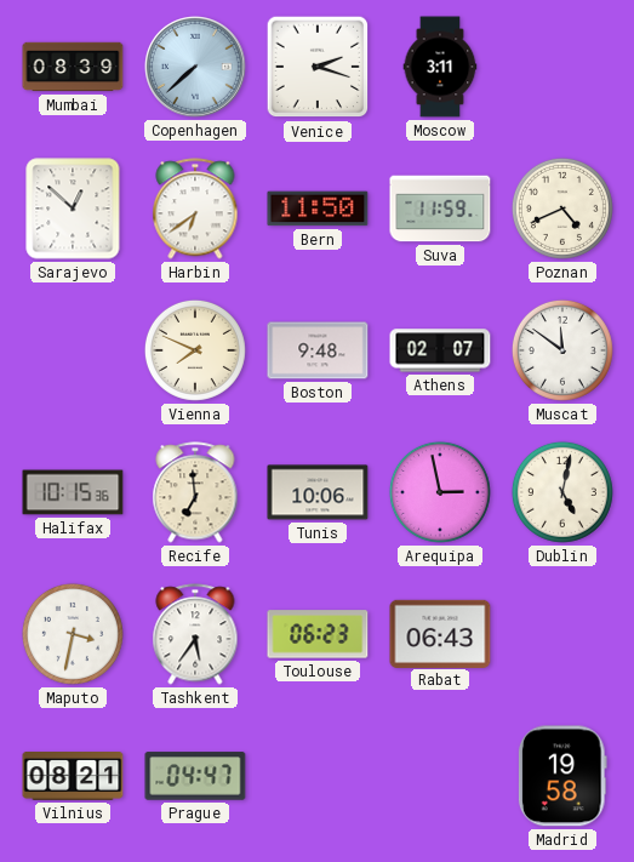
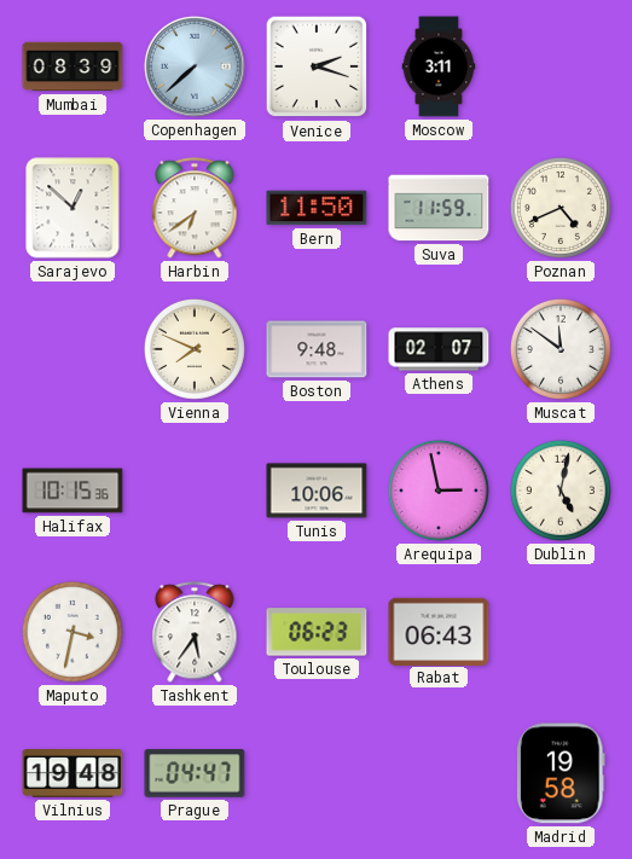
Recife: 6:59 -> none
Vilnius: 08:21 -> 19:48
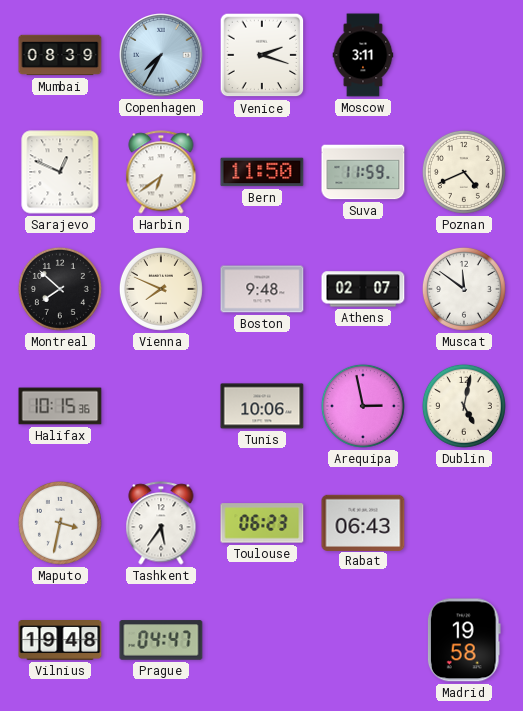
Copenhagen: 7:38 -> 7:35
Sarajevo: 12:52 -> 12:49
Montreal: none -> 7:52
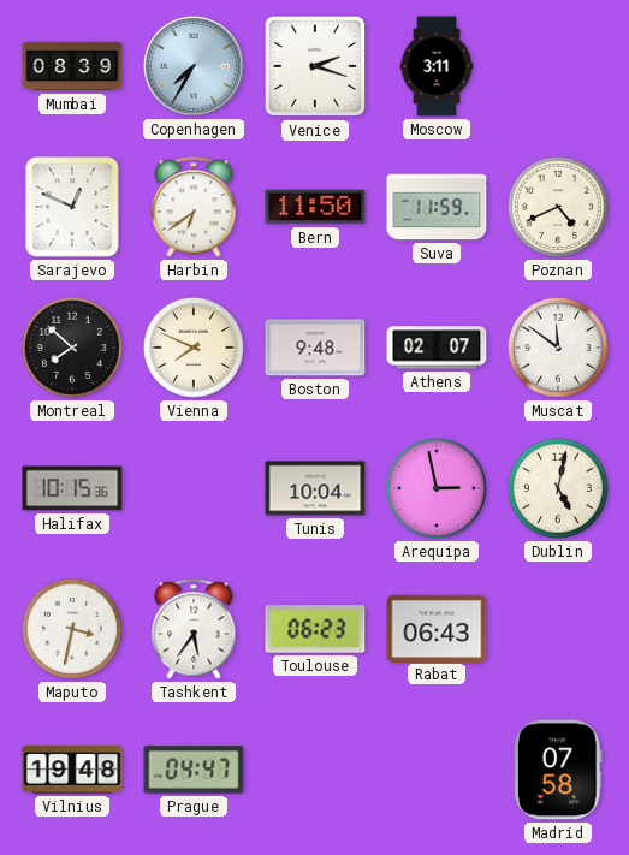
Tunis: 10:06 -> 10:04
Madrid: 19:58 -> 07:58
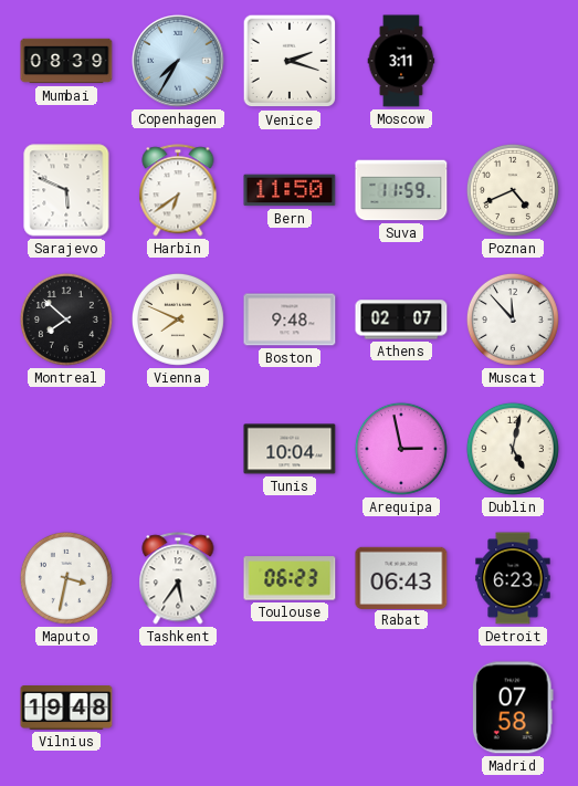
Sarajevo: 12:49 -> 5:49
Muscat: 11:51 -> 11:53
Halifax: 10:15 -> none
Detroit: none -> 6:23
Prague: 04:47 -> none
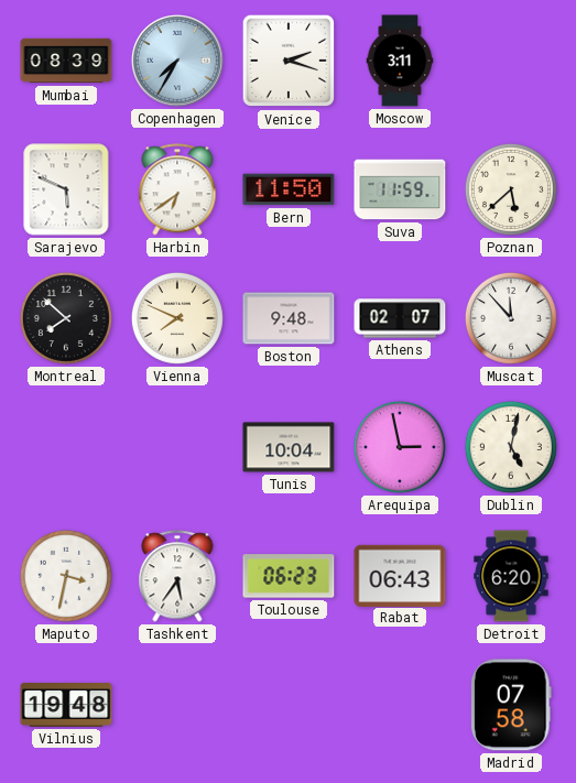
Poznan: 4:41 -> 5:38
Detroit: 6:23 -> 6:20
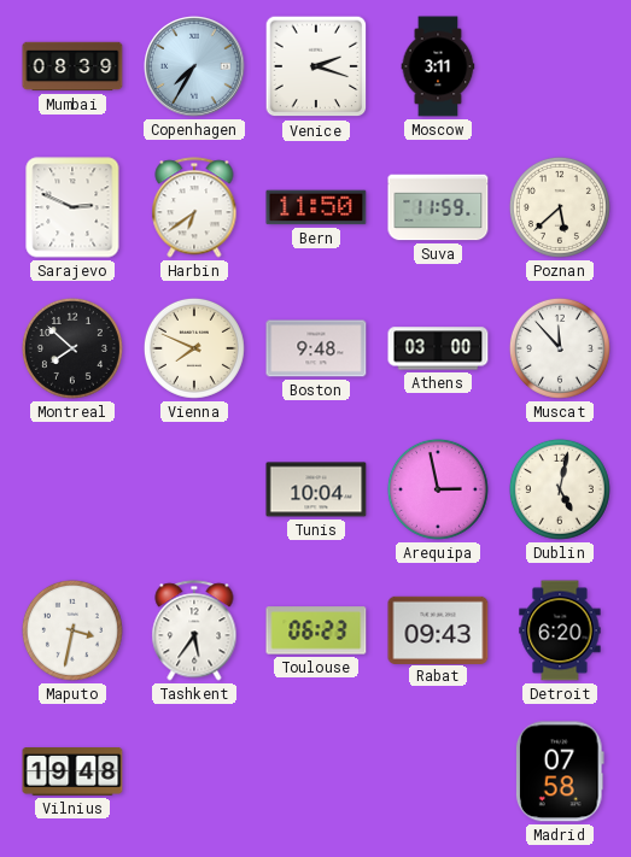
Sarajevo: 5:49 -> 2:49
Athens: 02:07 -> 03:00
Rabat: 06:43 -> 09:43
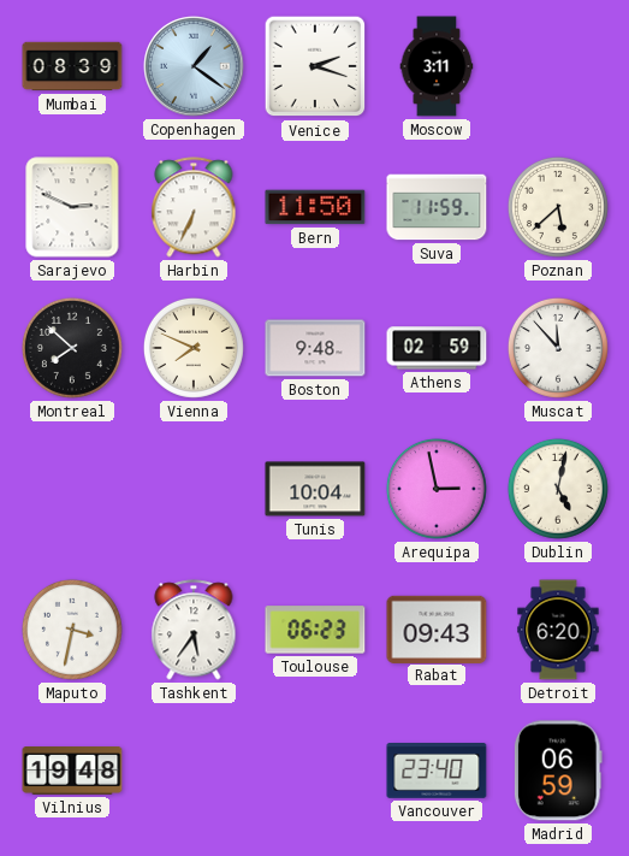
Copenhagen: 7:35 -> 1:21
Harbin: 6:39 -> 6:34
Athens: 03:00 -> 02:59
Vancouver: none -> 23:40
Madrid: 07:58 -> 06:59
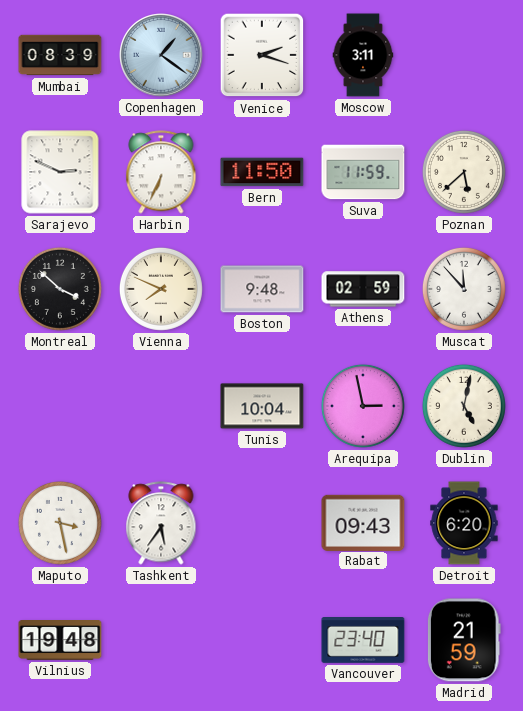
Montreal: 7:52 -> 3:52
Maputo: 3:32 -> 3:28
Toulouse: 06:23 -> none
Madrid: 06:59 -> 21:59
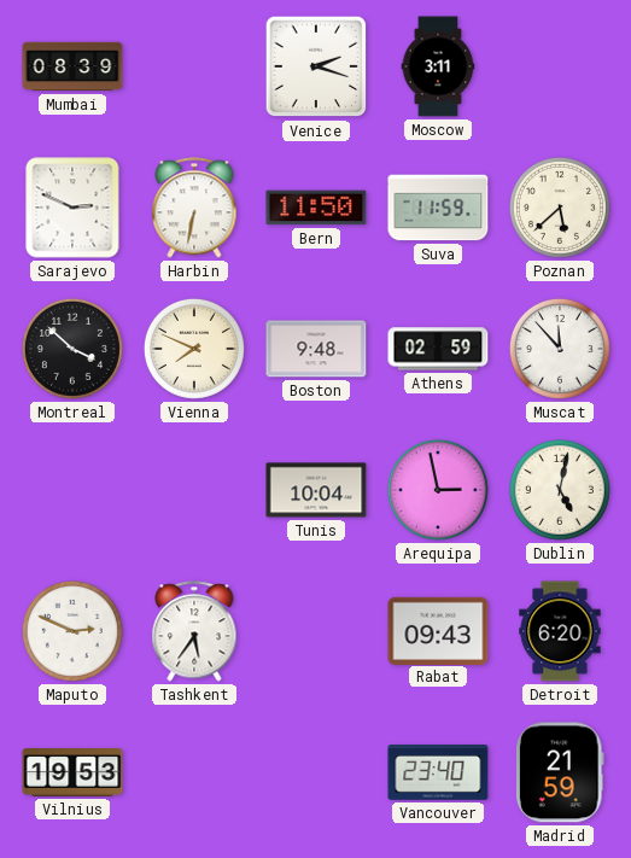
Copenhagen: 1:21 -> none
Harbin: 6:34 -> 6:32
Maputo: 3:28 -> 2:49
Vilnius: 19:48 -> 19:53
